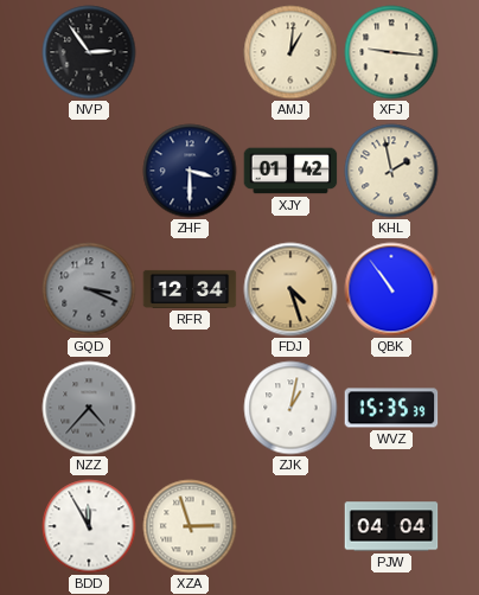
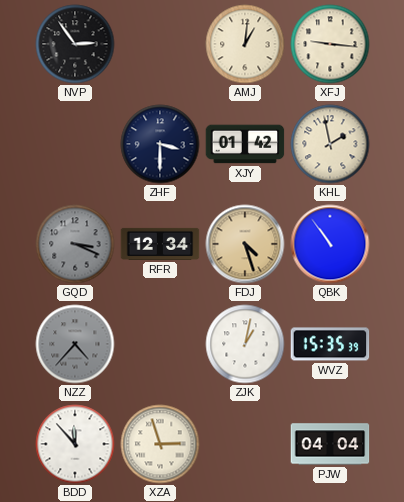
BDD: 11:55 -> 11:53
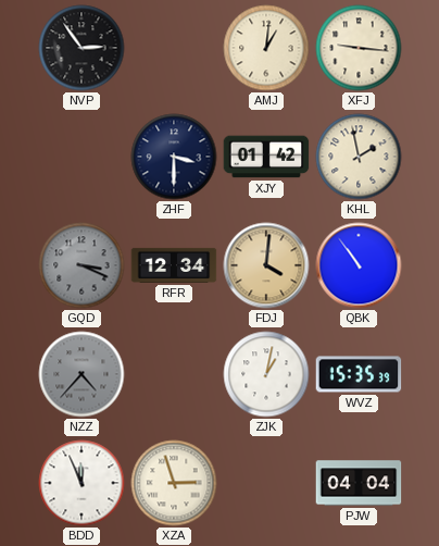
FDJ: 4:27 -> 4:01
BDD: 11:53 -> 11:56
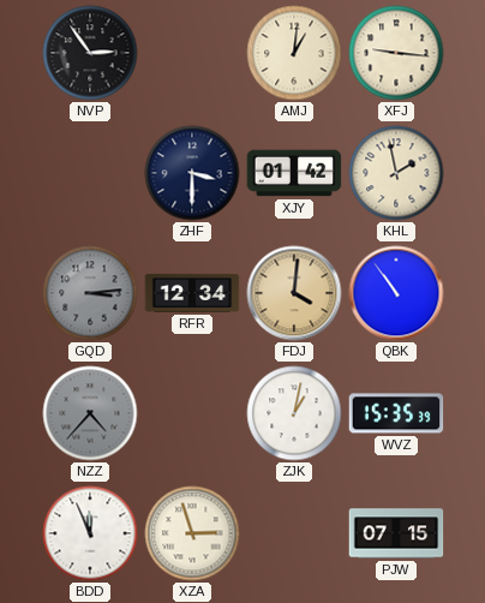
GQD: 3:19 -> 3:14
PJW: 04:04 -> 07:15
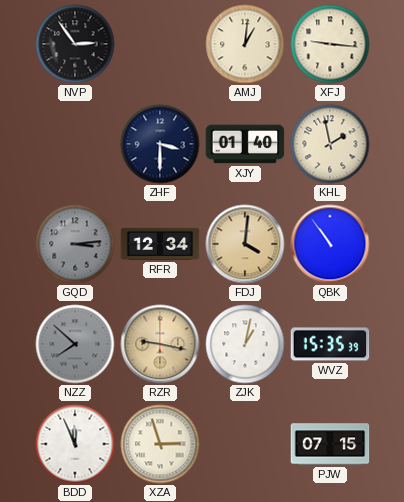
XJY: 01:42 -> 01:40
NZZ: 4:37 -> 7:52
RZR: none -> 9:17
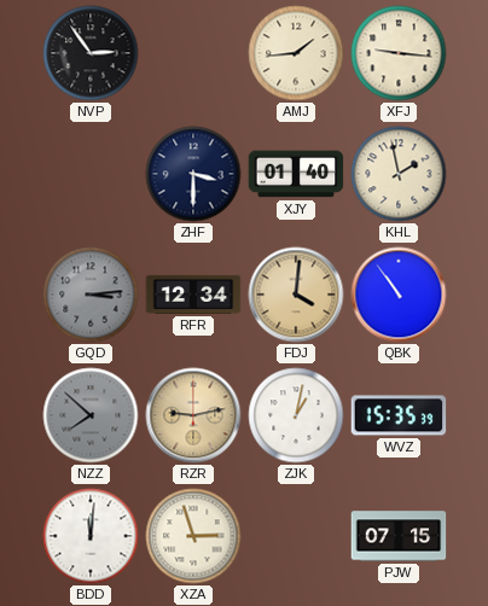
AMJ: 1:01 -> 1:44
RZR: 9:17 -> 9:13
BDD: 11:56 -> 12:01
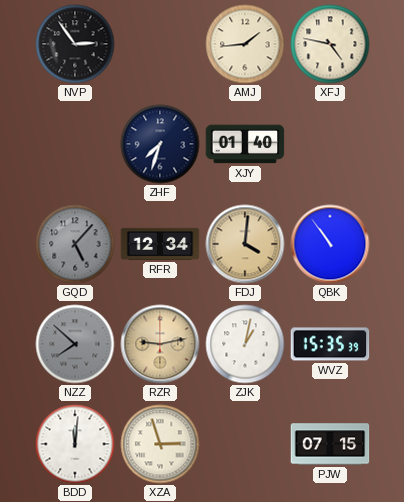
XFJ: 9:16 -> 4:47
ZHF: 3:30 -> 7:33
KHL: 1:58 -> none
GQD: 3:14 -> 5:07
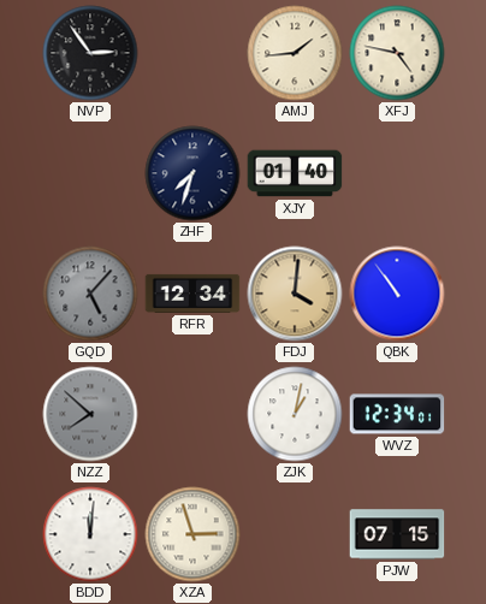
RZR: 9:13 -> none
WVZ: 15:35 -> 12:34
